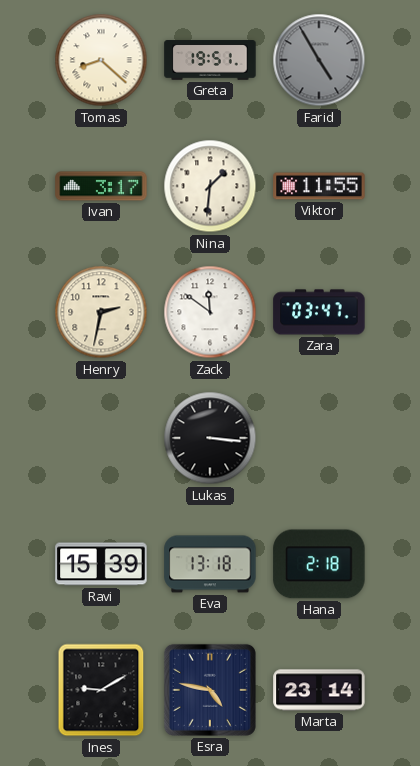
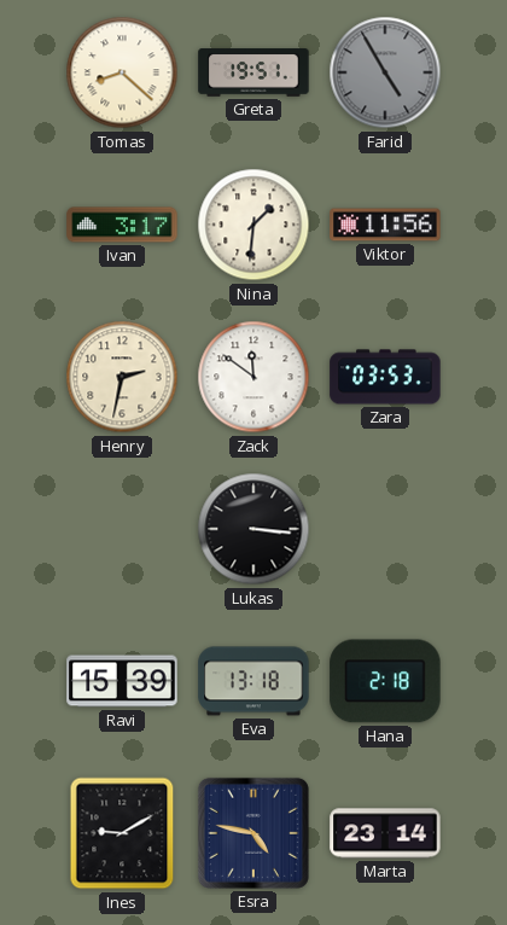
Viktor: 11:55 -> 11:56
Zara: 03:47 -> 03:53
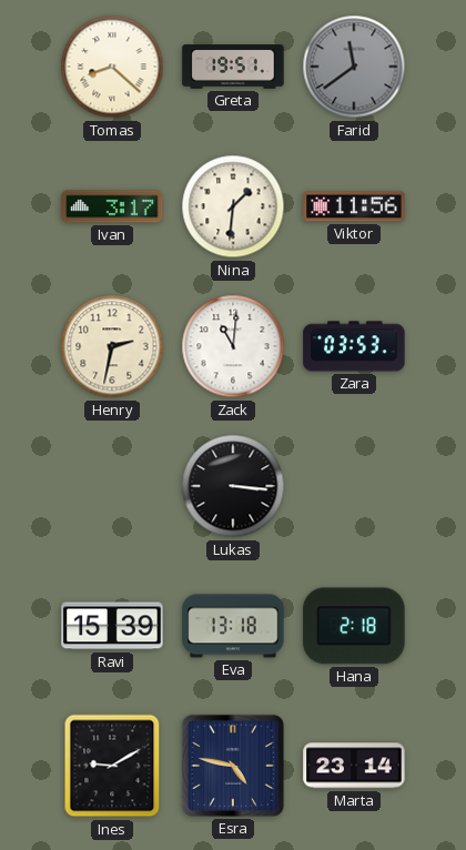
Farid: 4:55 -> 11:39
Zack: 11:51 -> 11:01
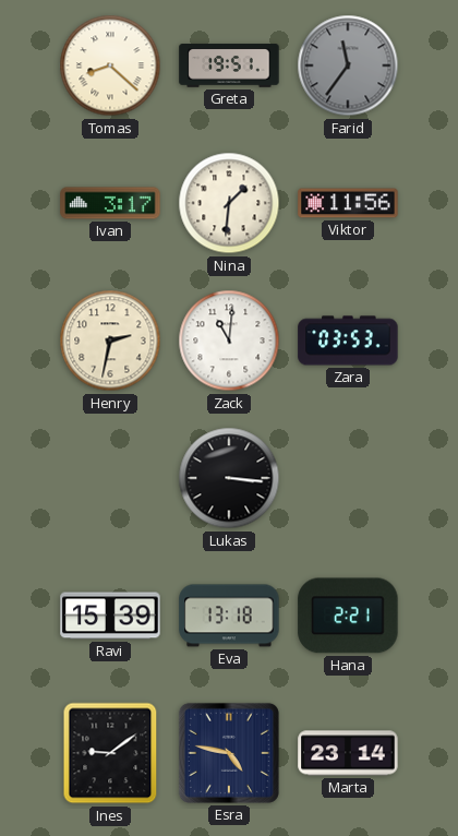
Farid: 11:39 -> 11:36
Hana: 2:18 -> 2:21
Ines: 9:10 -> 9:09
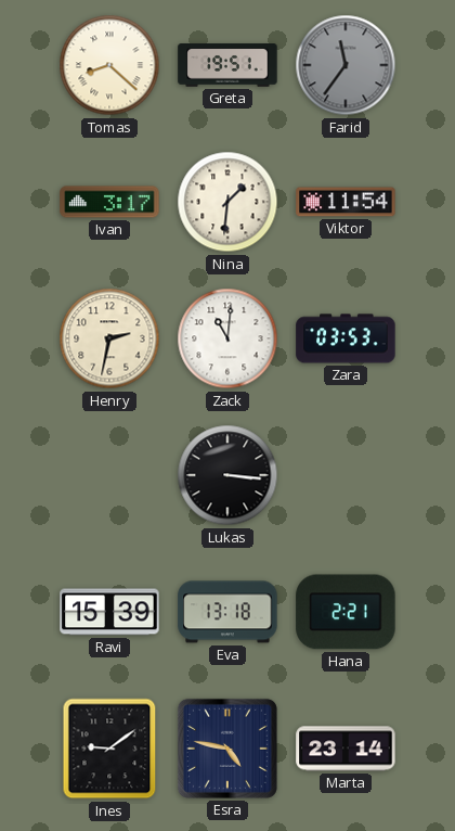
Viktor: 11:56 -> 11:54
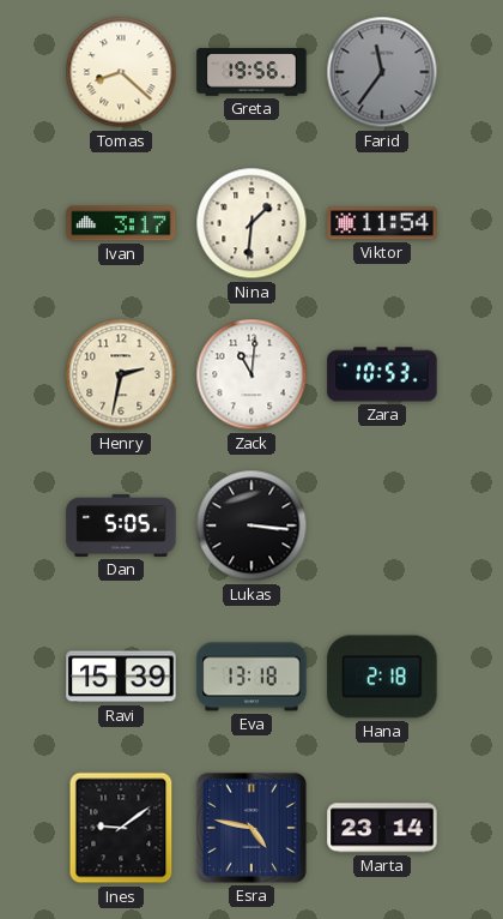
Greta: 19:51 -> 19:56
Zara: 03:53 -> 10:53
Dan: none -> 5:05
Hana: 2:21 -> 2:18
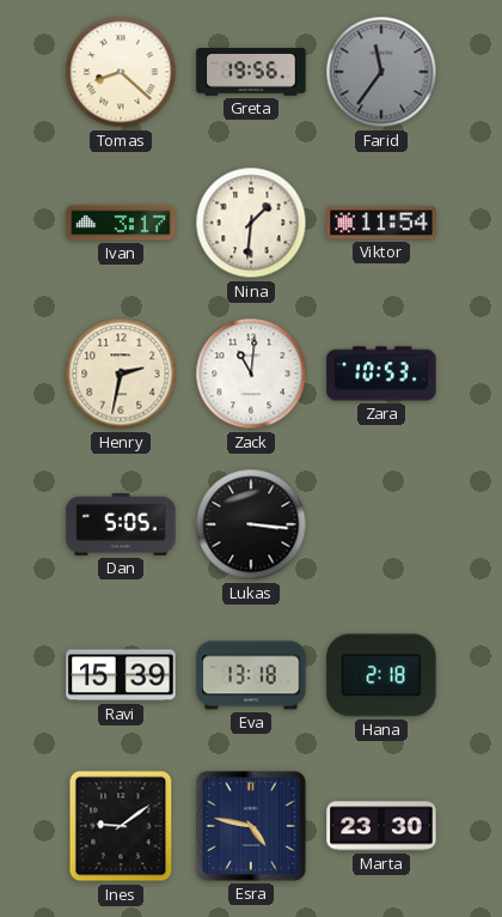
Marta: 23:14 -> 23:30
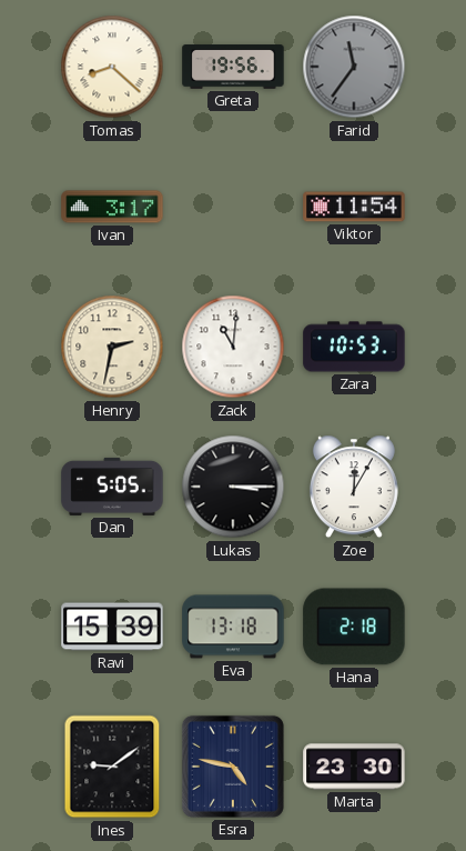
Nina: 1:31 -> none
Lukas: 3:16 -> 3:15
Zoe: none -> 12:05
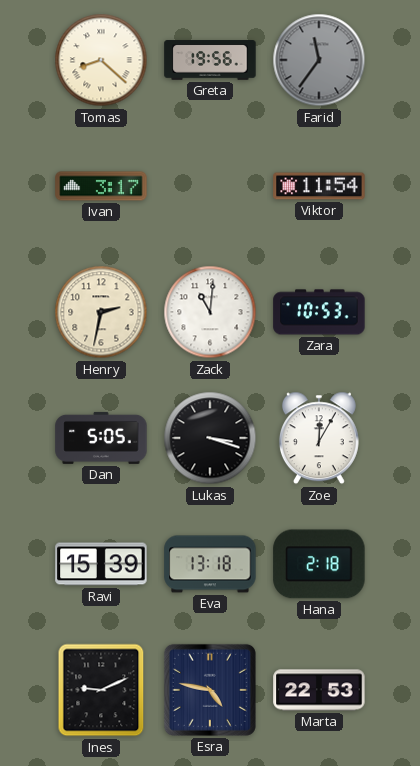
Lukas: 3:15 -> 3:18
Ines: 9:09 -> 9:11
Marta: 23:30 -> 22:53
